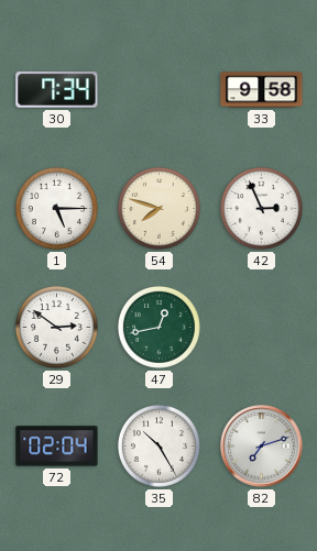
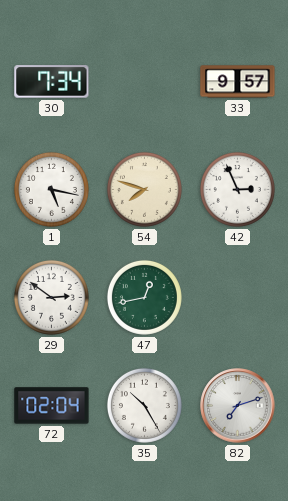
33: 9:58 -> 9:57
1: 5:15 -> 5:17
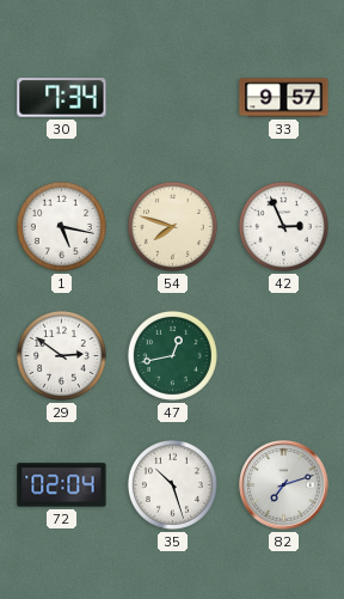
35: 10:25 -> 10:27
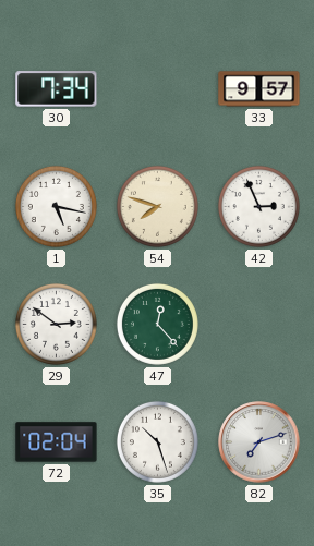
47: 12:43 -> 12:23
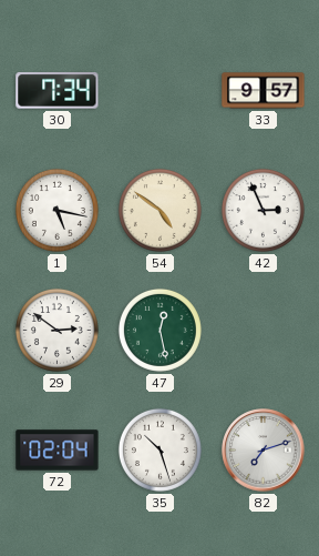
54: 7:48 -> 4:51
47: 12:23 -> 12:28
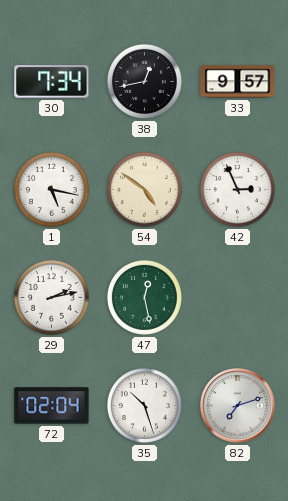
38: none -> 12:43
29: 2:51 -> 2:13
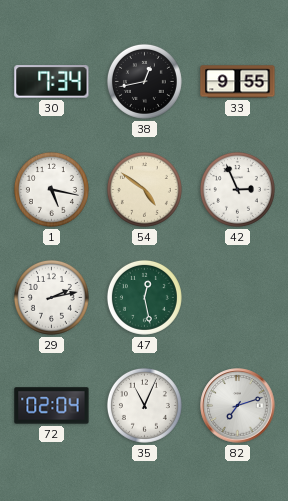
33: 9:57 -> 9:55
35: 10:27 -> 11:04
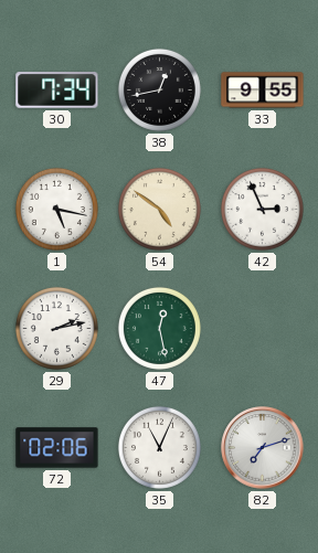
72: 02:04 -> 02:06
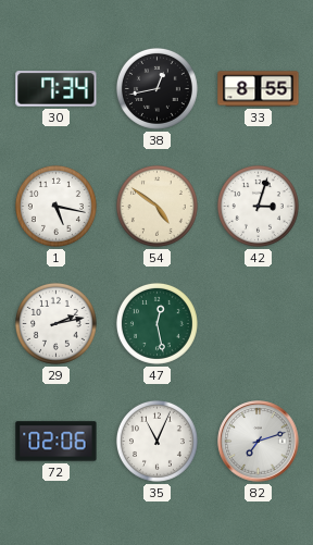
33: 9:55 -> 8:55
42: 2:56 -> 3:03
